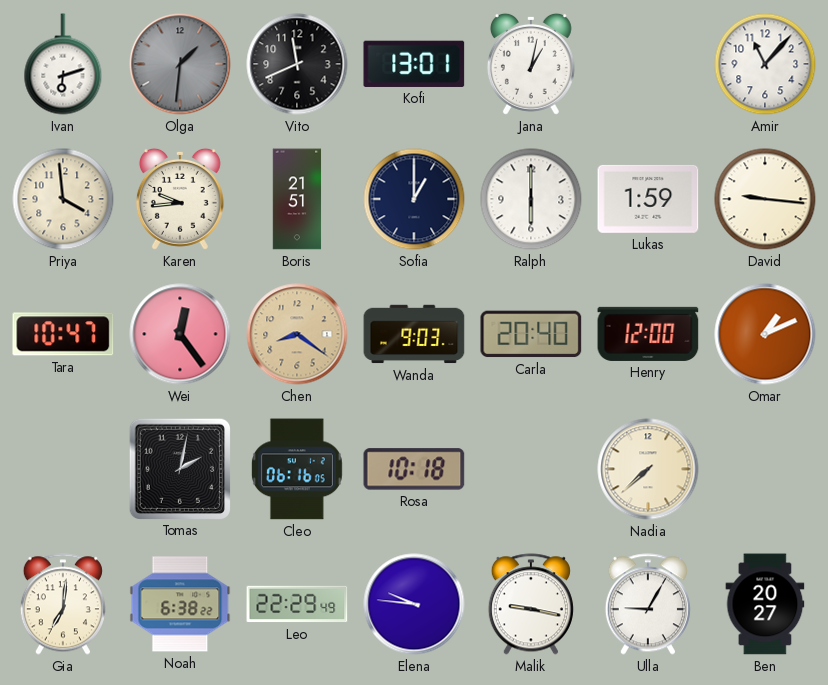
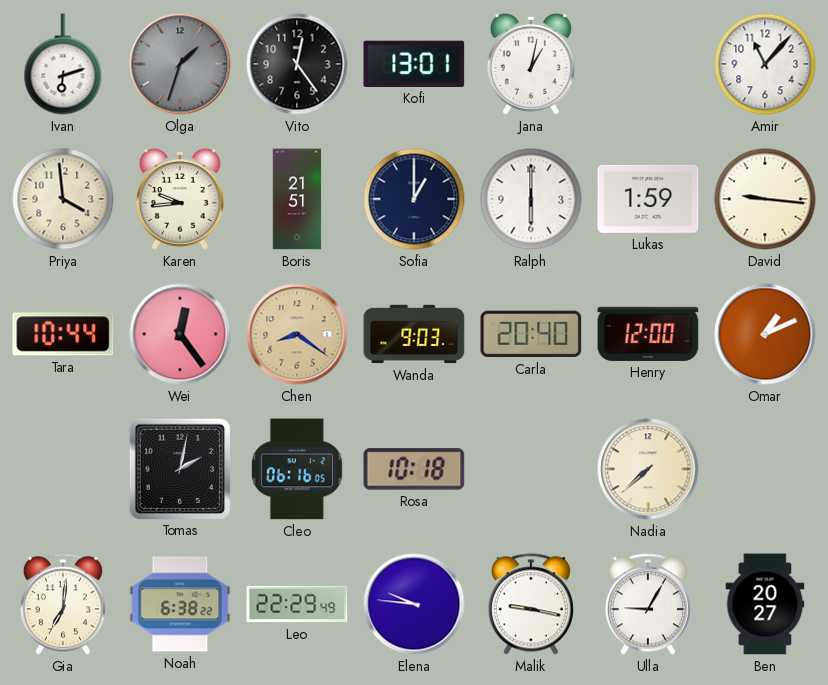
Olga: 1:31 -> 1:33
Vito: 11:41 -> 12:24
Tara: 10:47 -> 10:44
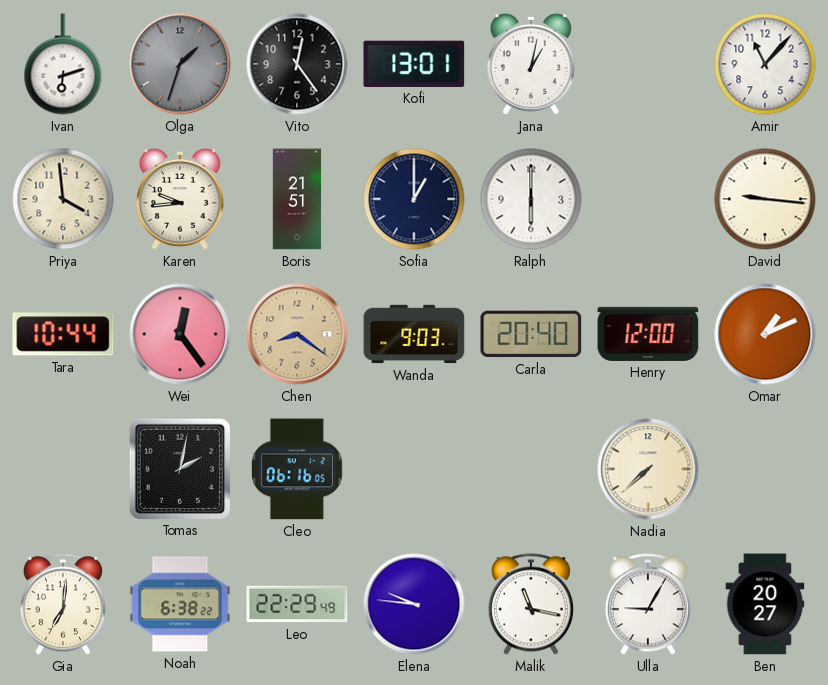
Lukas: 1:59 -> none
Rosa: 10:18 -> none
Malik: 9:17 -> 11:17
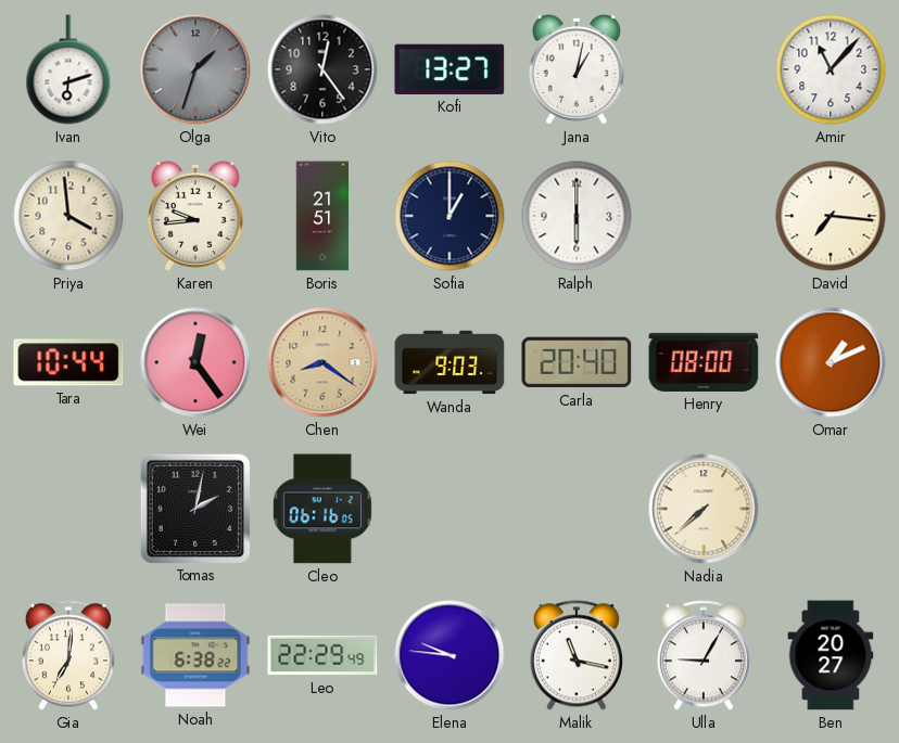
Kofi: 13:01 -> 13:27
David: 9:16 -> 7:16
Henry: 12:00 -> 08:00
